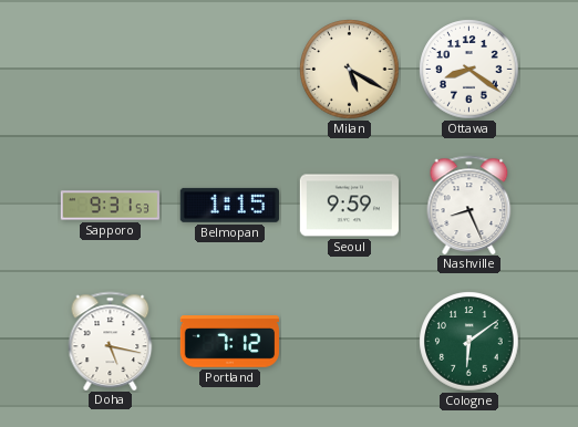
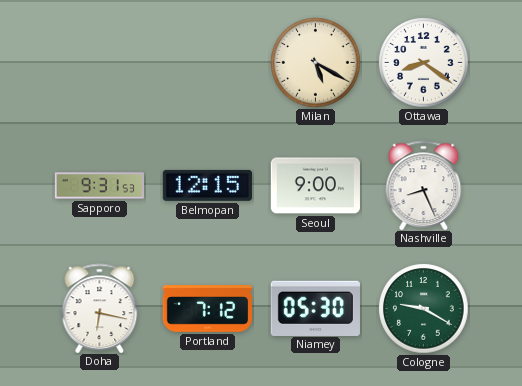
Belmopan: 1:15 -> 12:15
Seoul: 9:59 -> 9:00
Doha: 5:17 -> 6:17
Niamey: none -> 05:30
Cologne: 6:09 -> 9:20
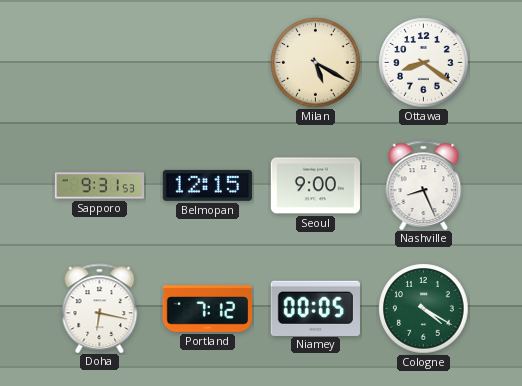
Niamey: 05:30 -> 00:05
Cologne: 9:20 -> 4:20
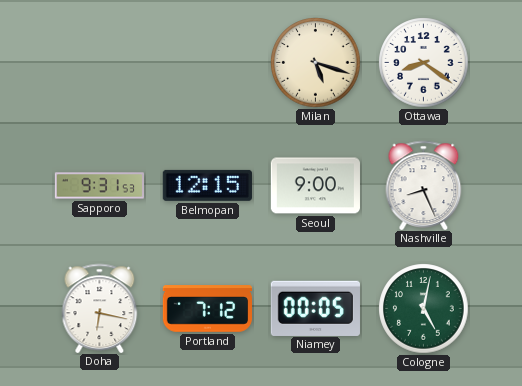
Milan: 5:20 -> 5:18
Cologne: 4:20 -> 5:02
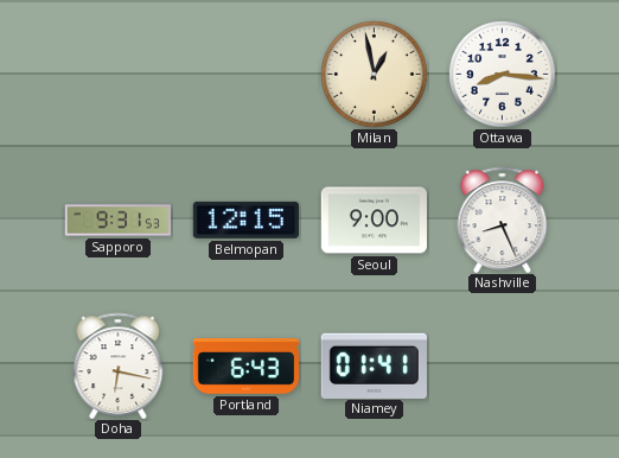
Milan: 5:18 -> 12:58
Ottawa: 8:21 -> 8:16
Portland: 7:12 -> 6:43
Niamey: 00:05 -> 01:41
Cologne: 5:02 -> none
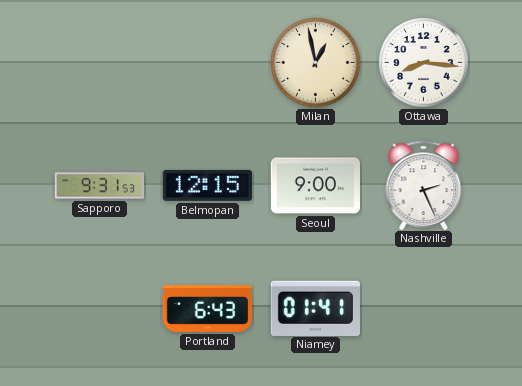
Nashville: 8:26 -> 2:26
Doha: 6:17 -> none
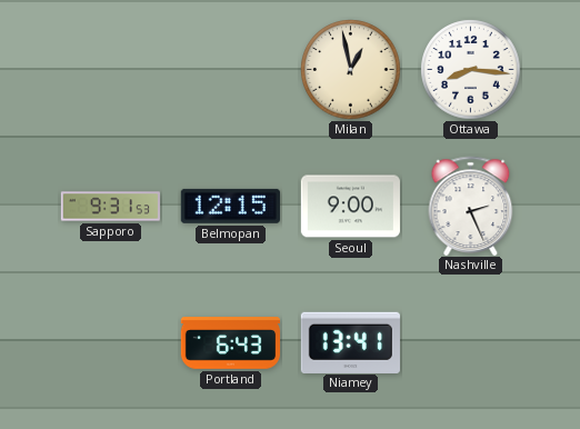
Niamey: 01:41 -> 13:41
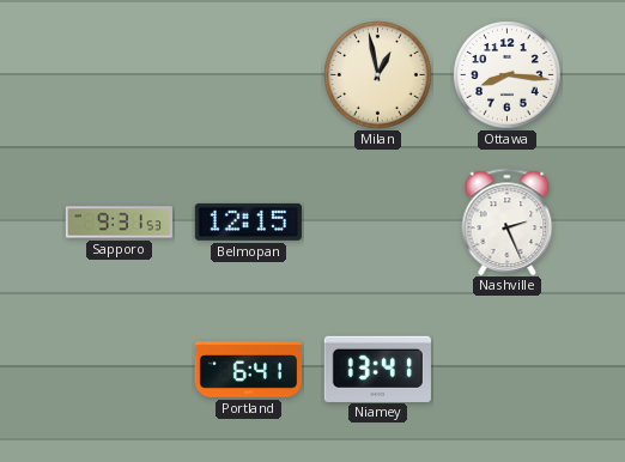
Seoul: 9:00 -> none
Portland: 6:43 -> 6:41
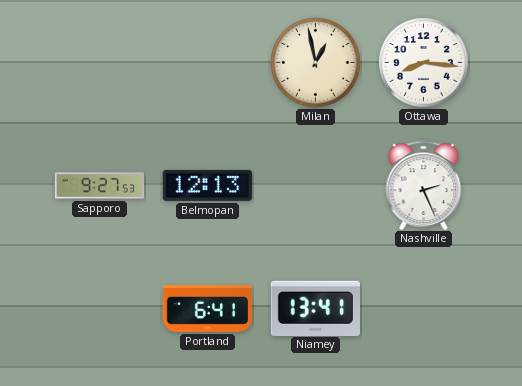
Sapporo: 9:31 -> 9:27
Belmopan: 12:15 -> 12:13
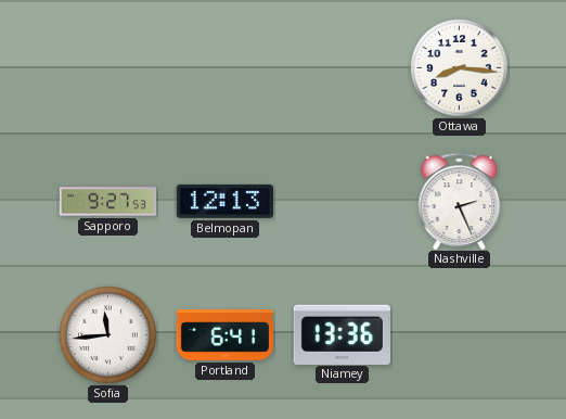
Milan: 12:58 -> none
Sofia: none -> 11:44
Niamey: 13:41 -> 13:36
